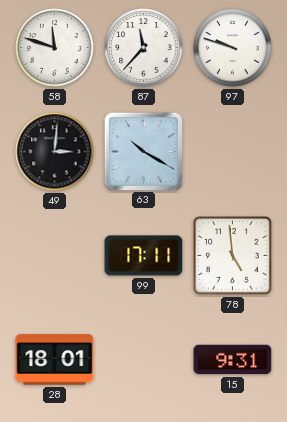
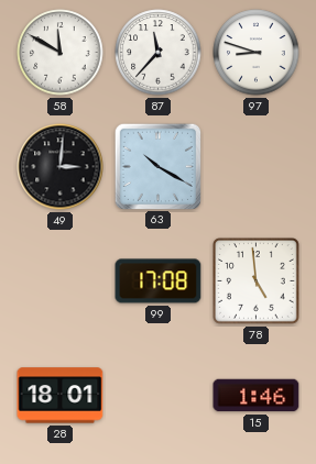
58: 11:48 -> 11:50
97: 9:48 -> 8:48
99: 17:11 -> 17:08
15: 9:31 -> 1:46
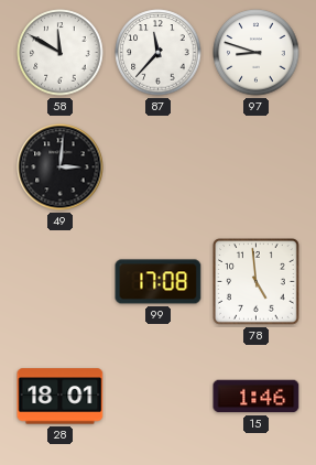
63: 10:20 -> none
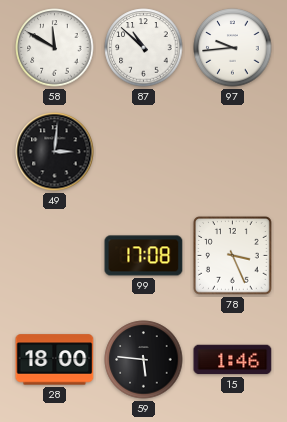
87: 11:37 -> 10:52
97: 8:48 -> 9:44
78: 4:59 -> 3:26
28: 18:01 -> 18:00
59: none -> 5:46
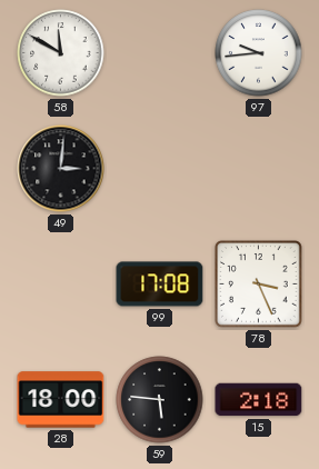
87: 10:52 -> none
15: 1:46 -> 2:18
